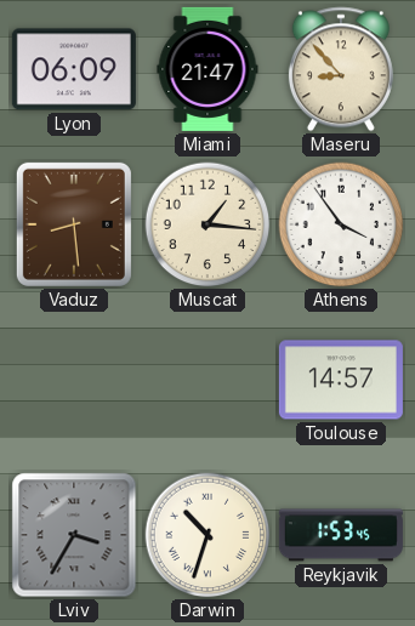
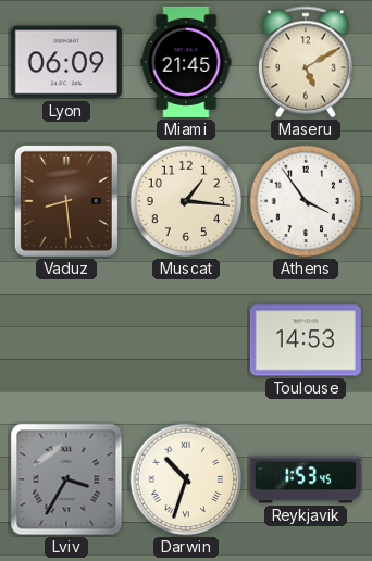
Miami: 21:47 -> 21:45
Maseru: 8:53 -> 5:10
Toulouse: 14:57 -> 14:53
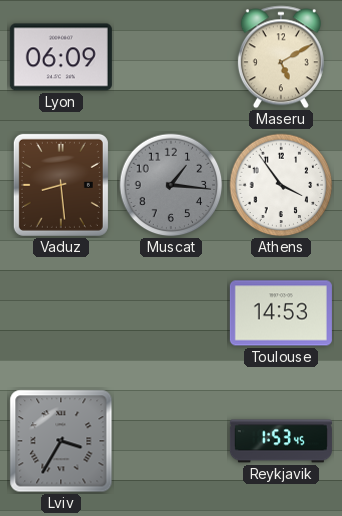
Miami: 21:45 -> none
Muscat dial: cream -> grey
Darwin: 10:33 -> none
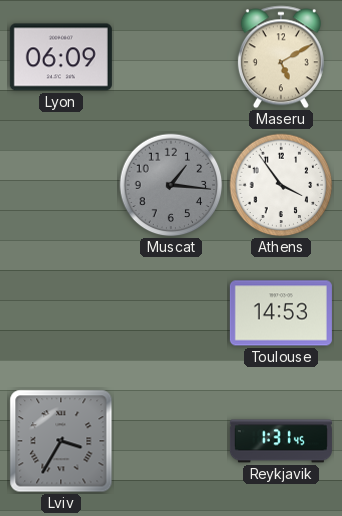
Vaduz: 8:29 -> none
Reykjavik: 1:53 -> 1:31
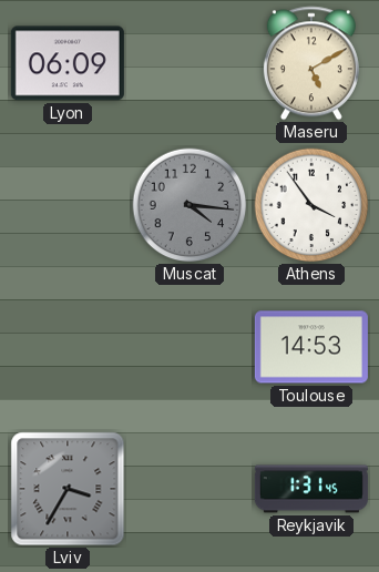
Muscat: 1:16 -> 4:16
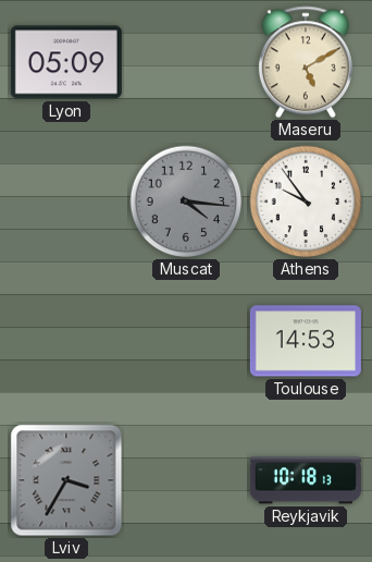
Lyon: 06:09 -> 05:09
Athens: 3:54 -> 9:54
Reykjavik: 1:31 -> 10:18
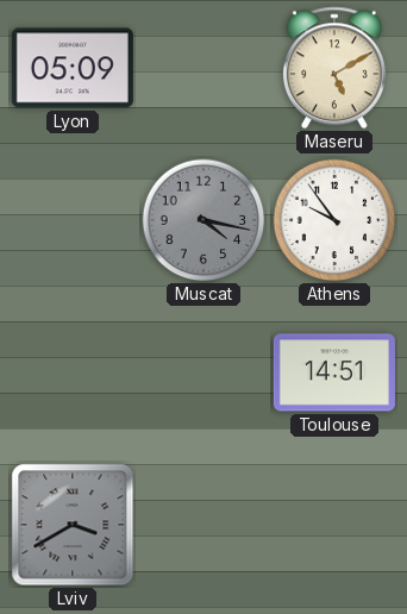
Muscat: 4:16 -> 4:17
Toulouse: 14:53 -> 14:51
Lviv: 3:35 -> 3:40
Reykjavik: 10:18 -> none
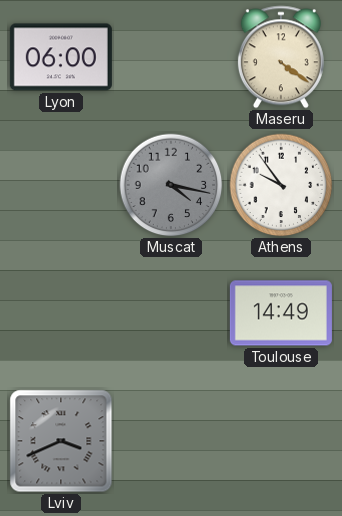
Lyon: 05:09 -> 06:00
Maseru: 5:10 -> 4:21
Toulouse: 14:51 -> 14:49
Lviv: 3:40 -> 3:41
